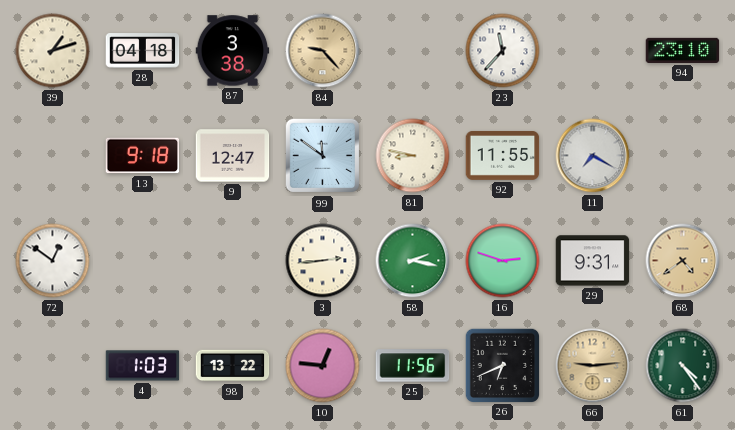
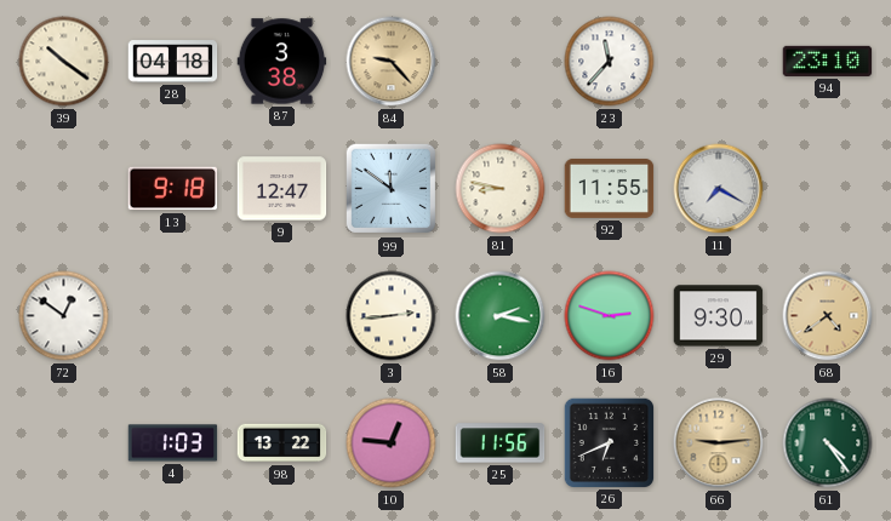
39: 1:12 -> 10:21
29: 9:31 -> 9:30
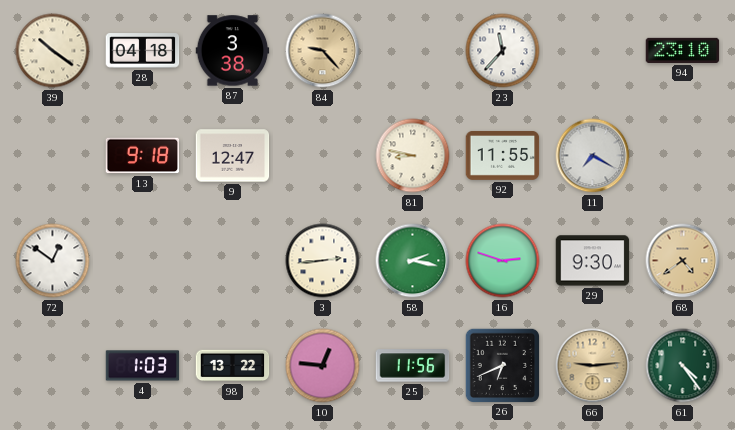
99: 11:51 -> none
